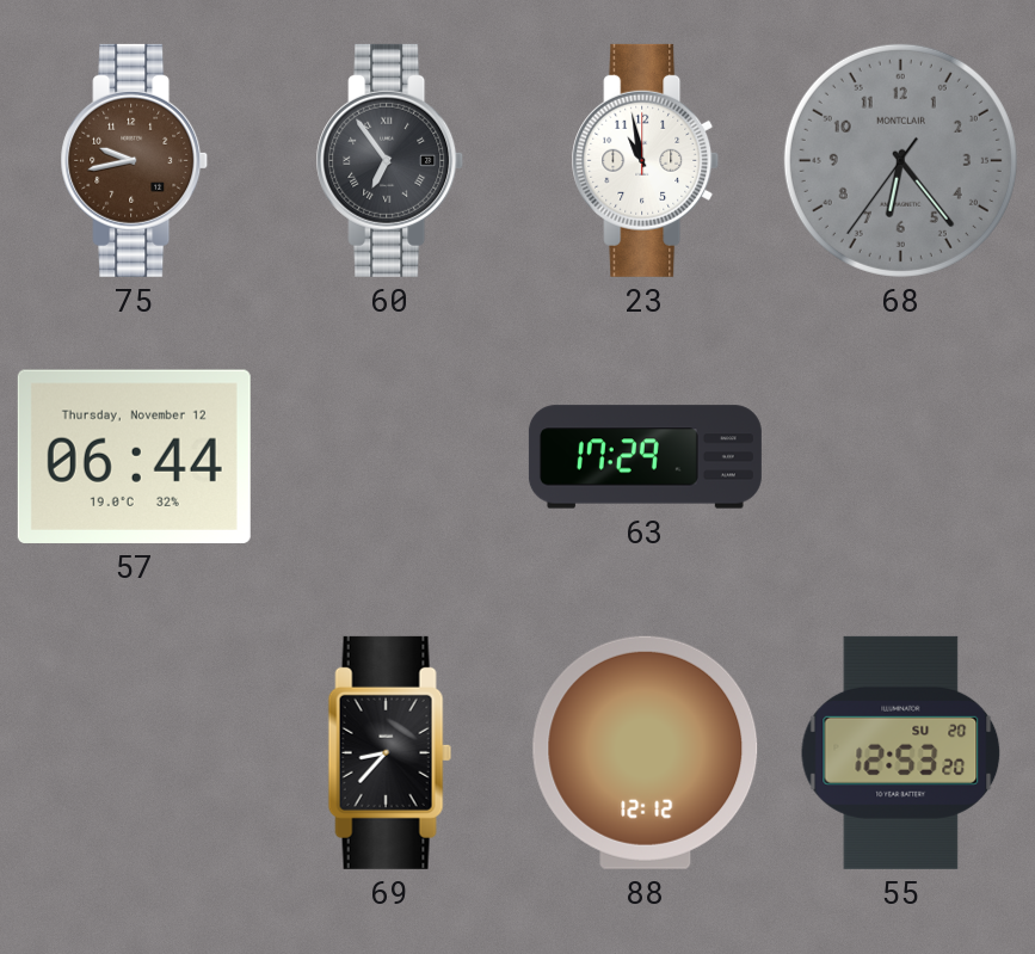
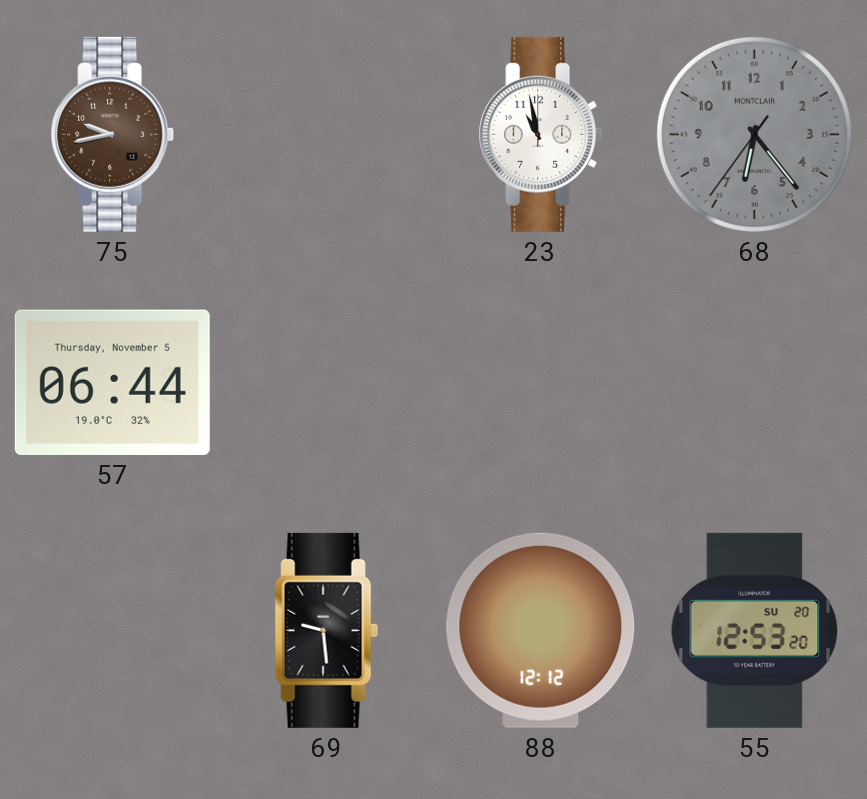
60: 6:54 -> none
57 date: Thursday, November 12 -> Thursday, November 5
63: 17:29 -> none
69: 8:37 -> 9:29
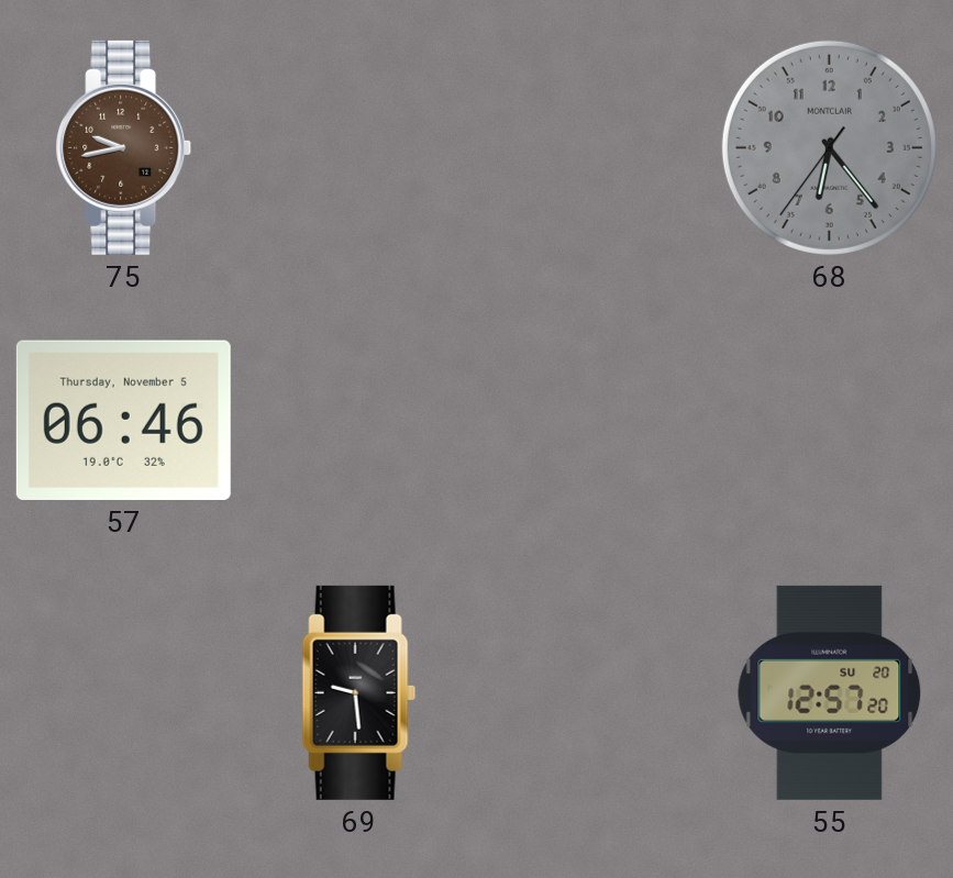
23: 10:58 -> none
57: 06:44 -> 06:46
88: 12:12 -> none
55: 12:53 -> 12:57
